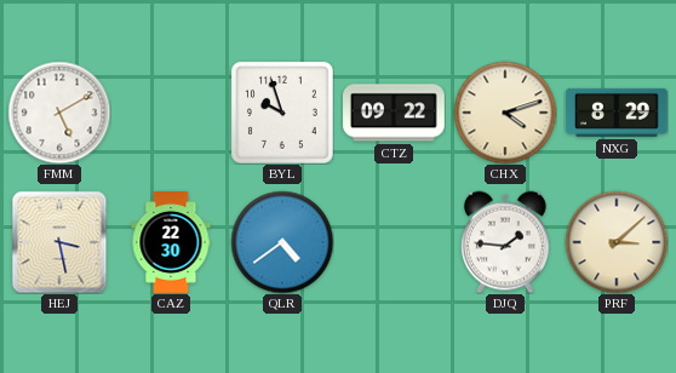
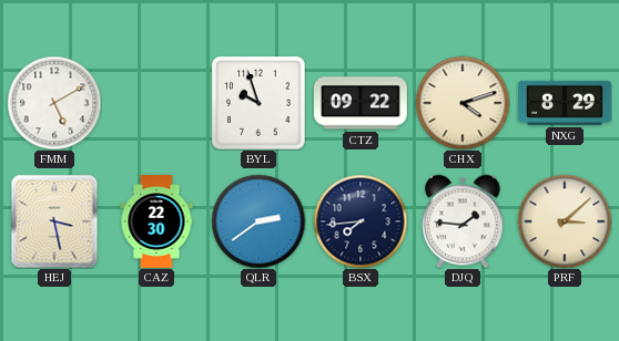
QLR: 4:39 -> 2:39
BSX: none -> 7:44
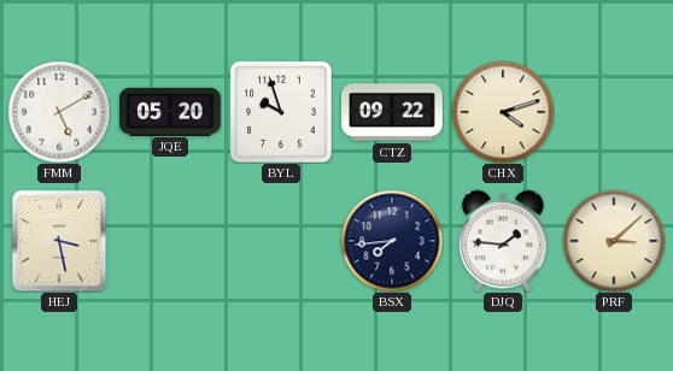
JQE: none -> 05:20
NXG: 8:29 -> none
CAZ: 22:30 -> none
QLR: 2:39 -> none
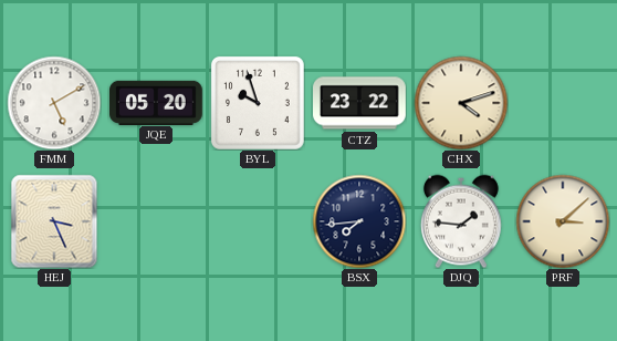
CTZ: 09:22 -> 23:22
HEJ: 3:28 -> 3:26
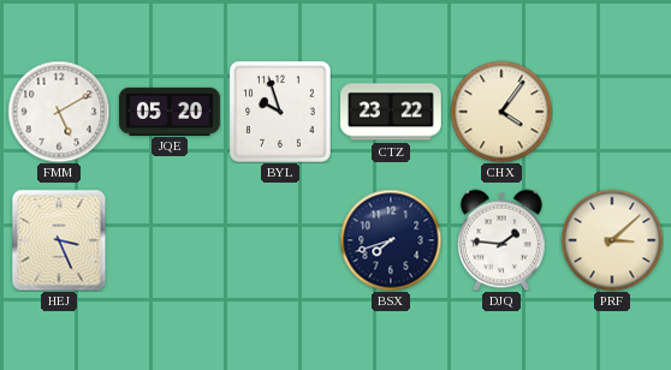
CHX: 4:12 -> 4:06
BSX: 7:44 -> 7:42
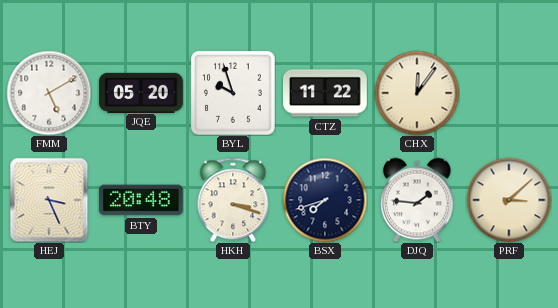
CTZ: 23:22 -> 11:22
CHX: 4:06 -> 12:06
BTY: none -> 20:48
HKH: none -> 3:18
